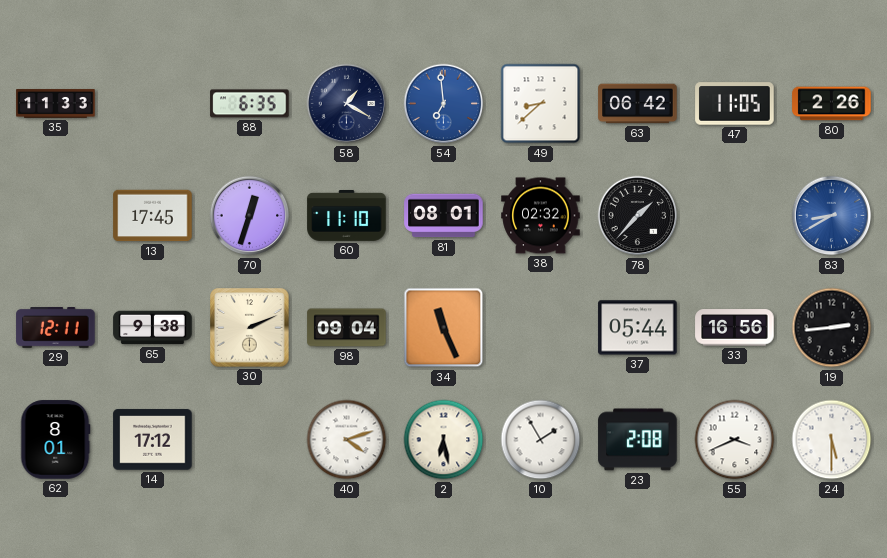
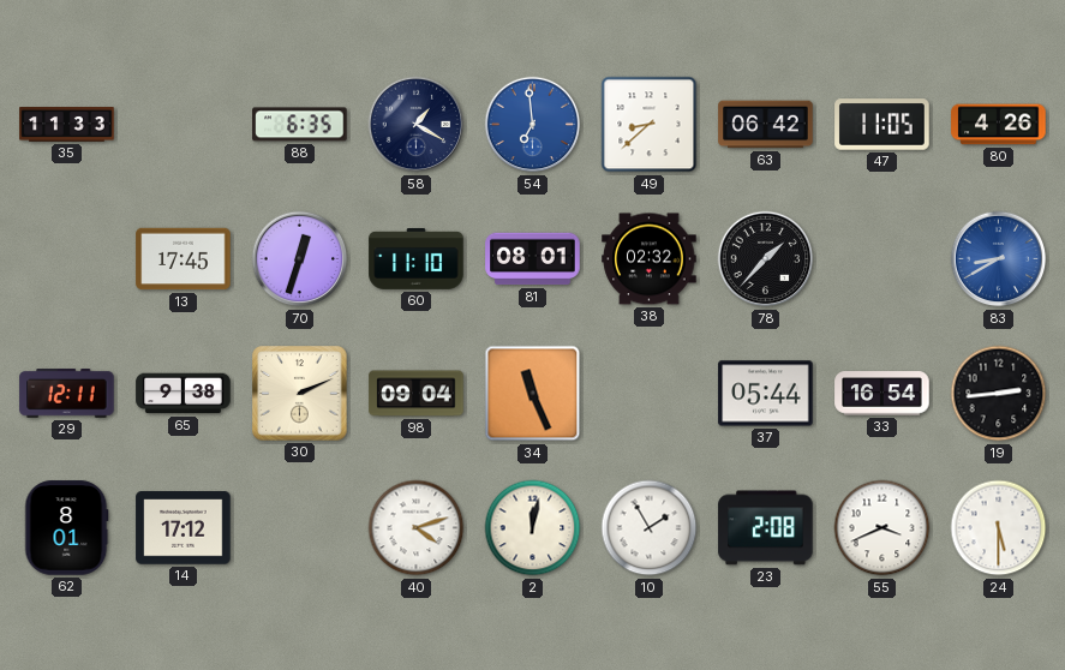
80: 2:26 -> 4:26
33: 16:56 -> 16:54
2: 6:28 -> 12:02
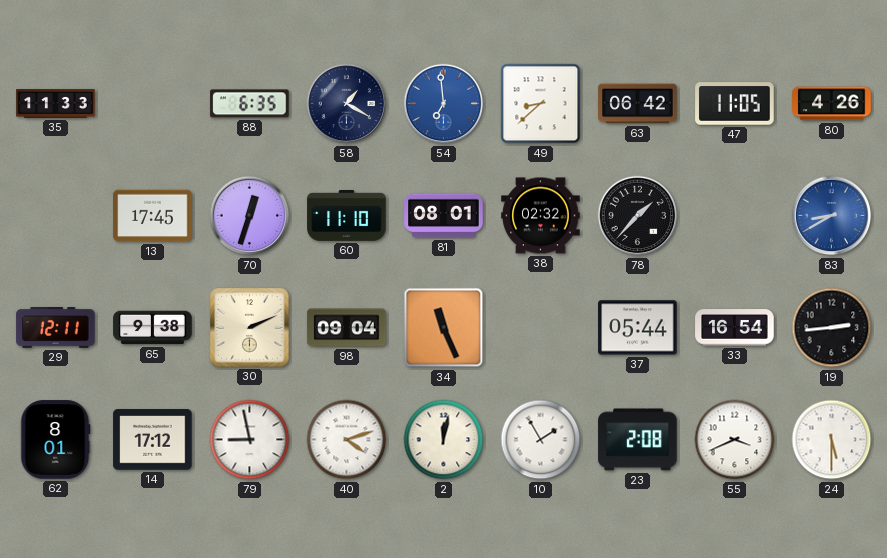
79: none -> 8:58
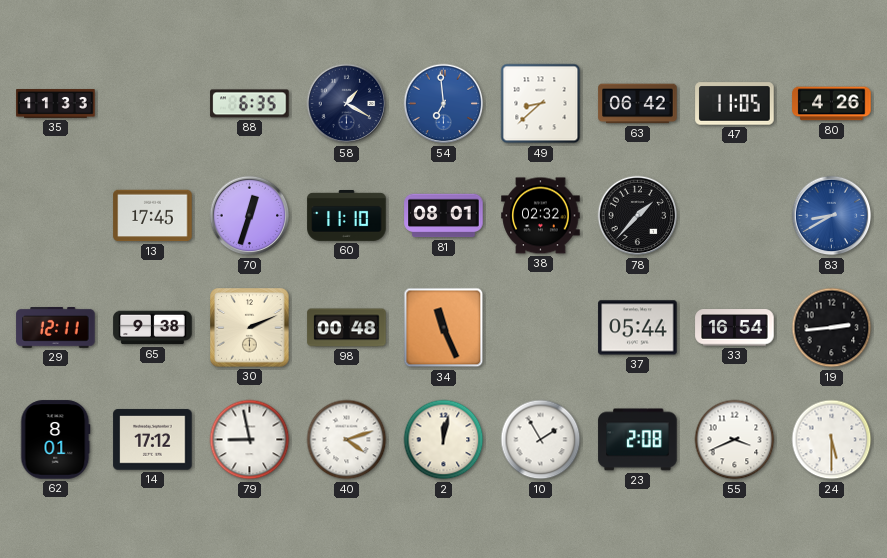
98: 09:04 -> 00:48
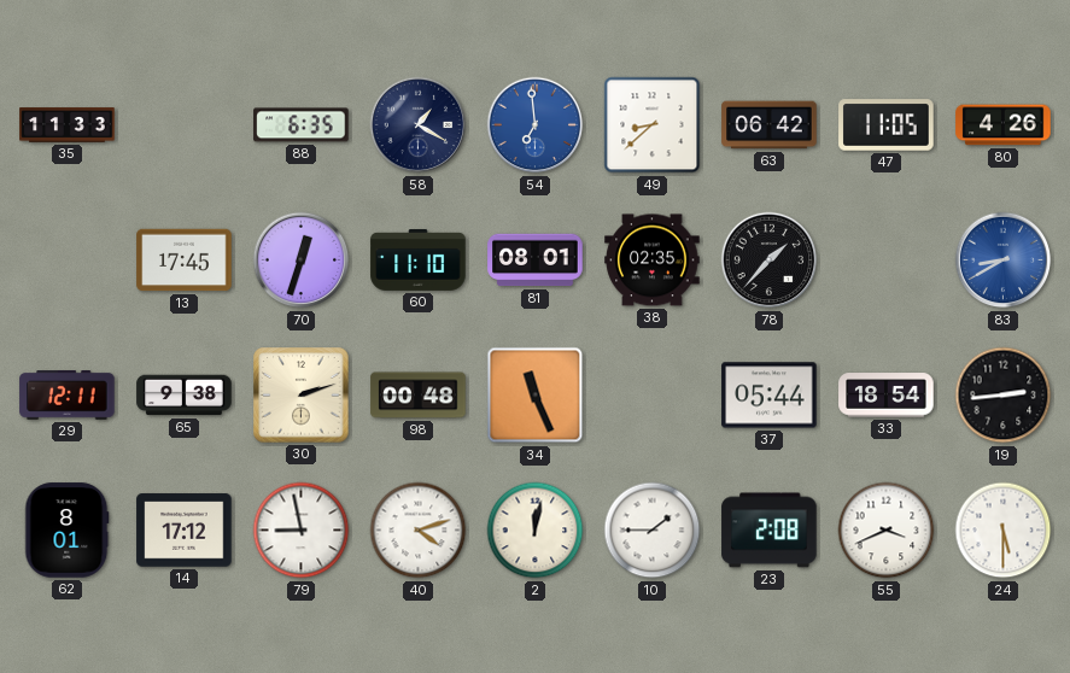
38: 02:32 -> 02:35
30: 2:11 -> 2:12
33: 16:54 -> 18:54
10: 1:55 -> 1:45
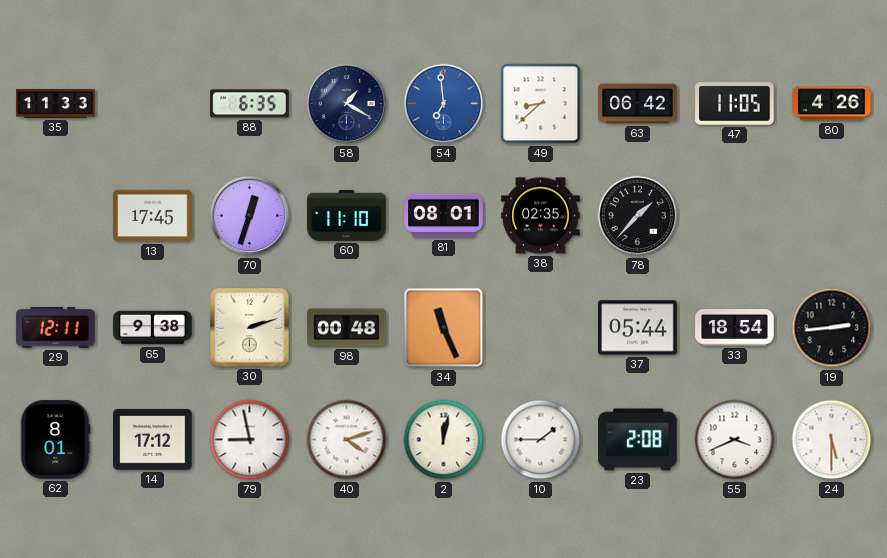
83: 8:40 -> none
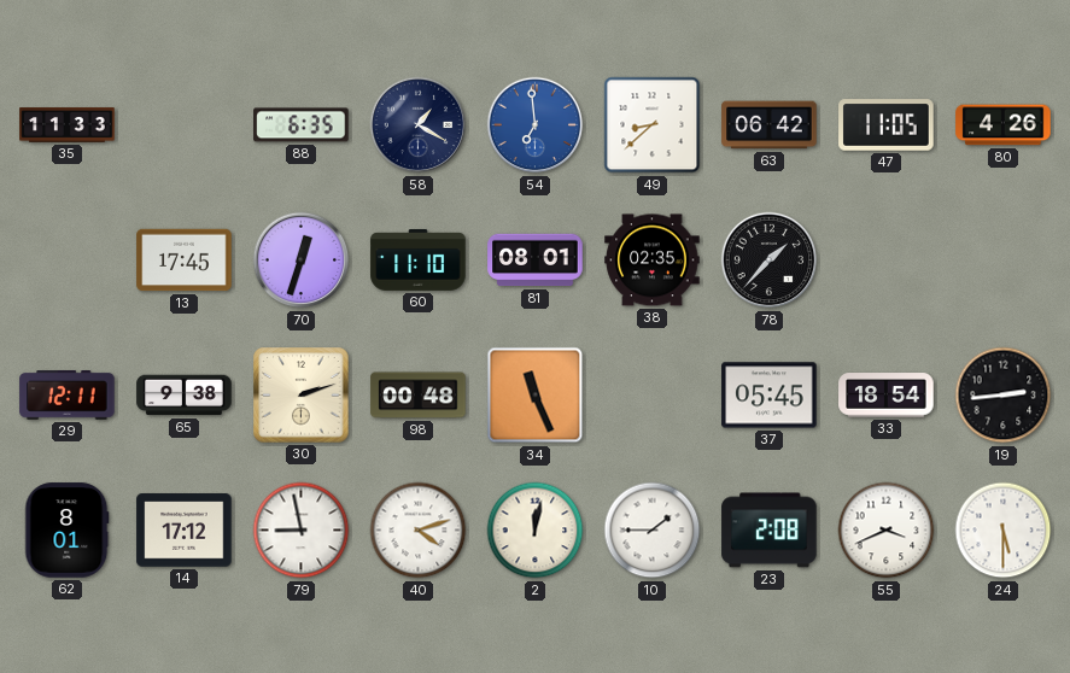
37: 05:44 -> 05:45
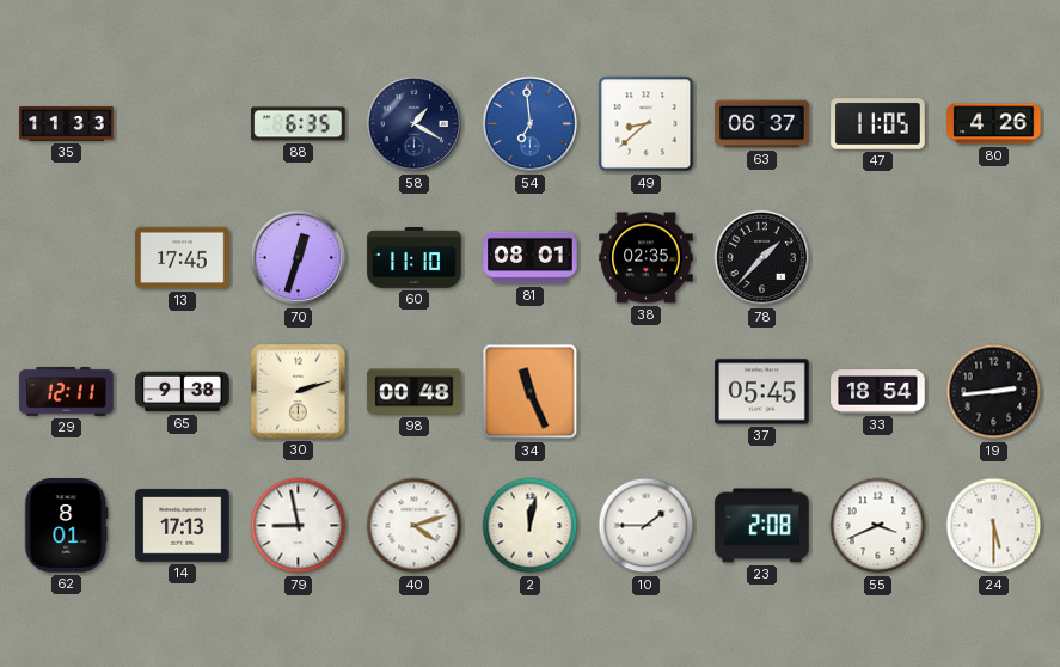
63: 06:42 -> 06:37
14: 17:12 -> 17:13
